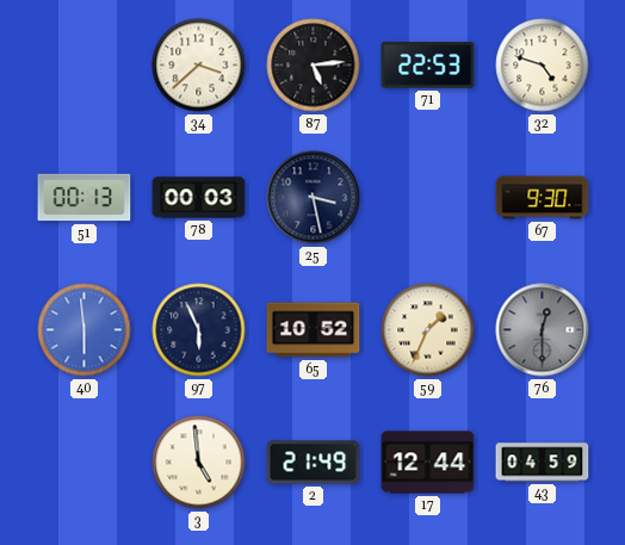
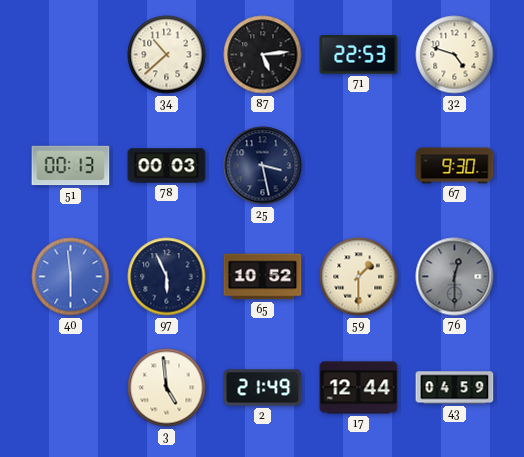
34: 3:38 -> 10:38
59: 1:34 -> 1:30
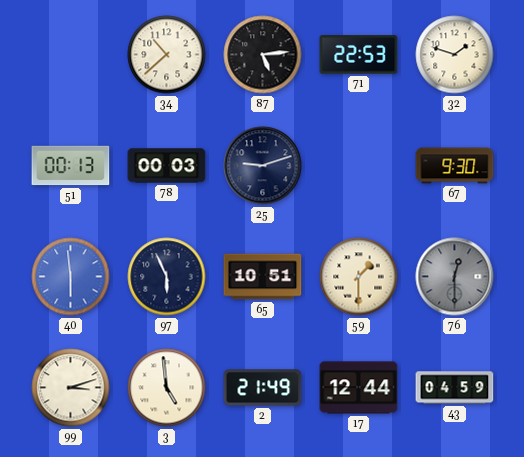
32: 4:48 -> 1:48
25: 3:28 -> 9:12
65: 10:52 -> 10:51
99: none -> 3:12
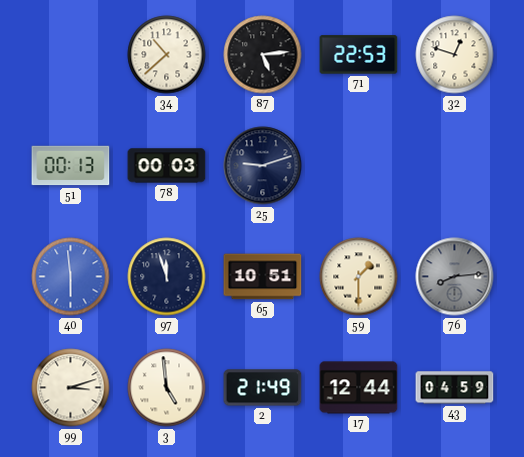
32: 1:48 -> 12:48
67: 9:30 -> none
97: 5:56 -> 11:57
76: 12:30 -> 8:14
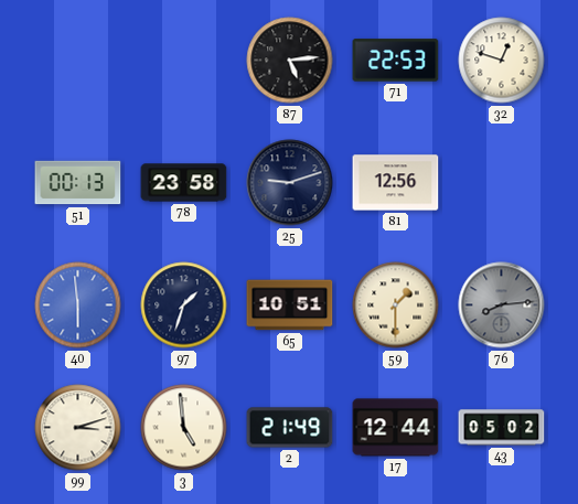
34: 10:38 -> none
78: 00:03 -> 23:58
81: none -> 12:56
97: 11:57 -> 1:33
43: 04:59 -> 05:02
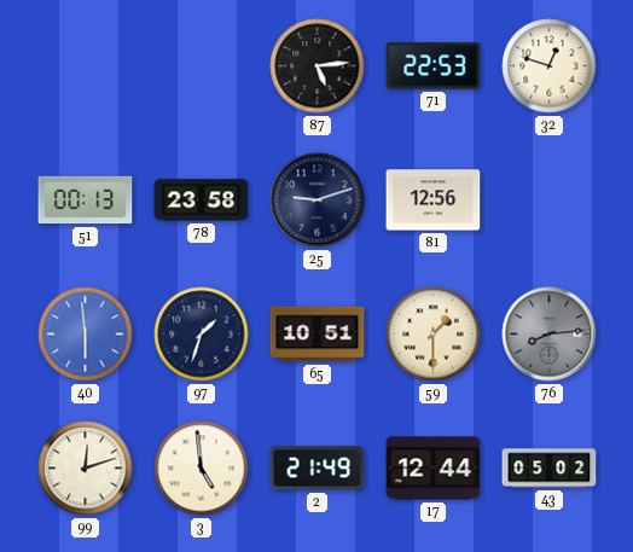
99: 3:12 -> 12:12
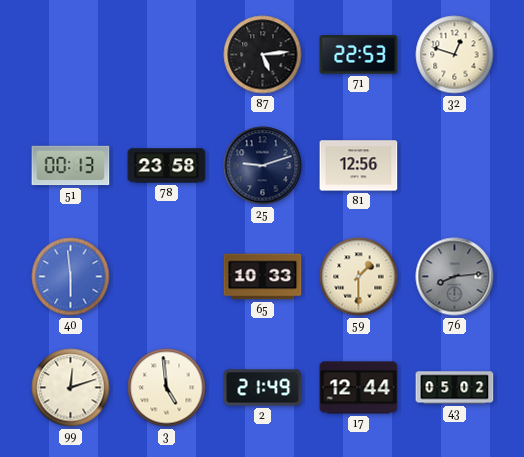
97: 1:33 -> none
65: 10:51 -> 10:33
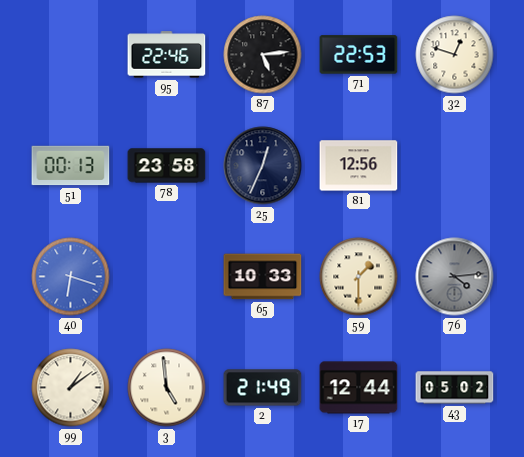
95: none -> 22:46
25: 9:12 -> 12:34
40: 5:59 -> 6:18
76: 8:14 -> 4:14
99: 12:12 -> 1:09
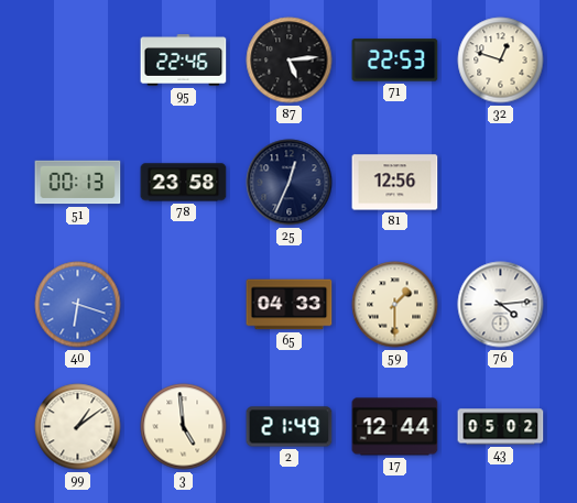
65: 10:33 -> 04:33
76 dial: grey -> white
